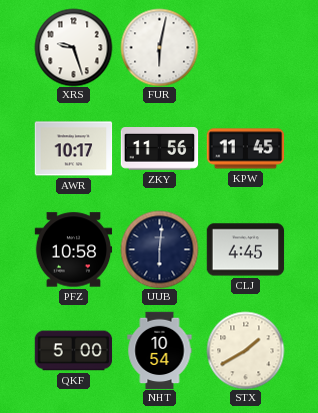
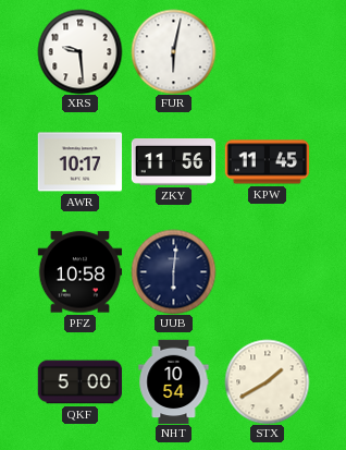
XRS: 9:27 -> 9:29
CLJ: 4:45 -> none
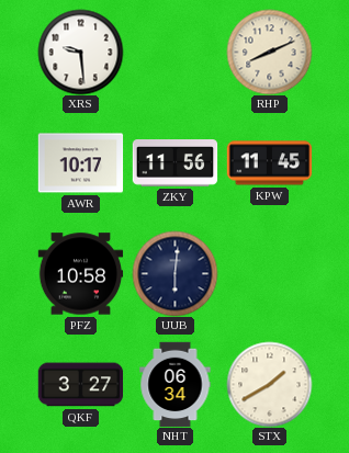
FUR: 6:02 -> none
RHP: none -> 8:11
QKF: 5:00 -> 3:27
NHT: 10:54 -> 06:34
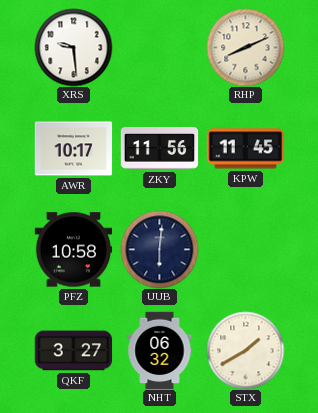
NHT: 06:34 -> 06:32
